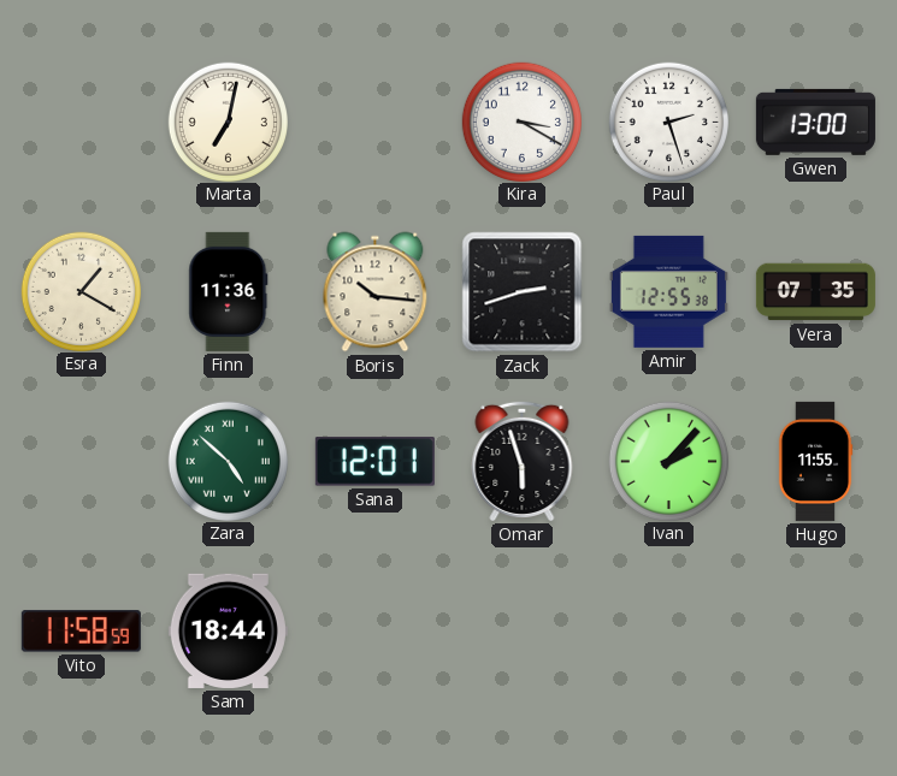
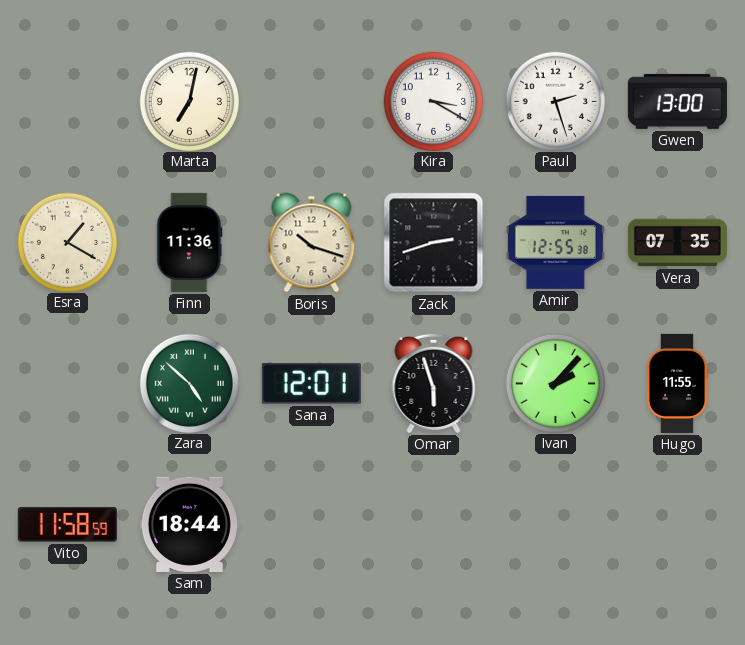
Boris: 10:16 -> 10:18
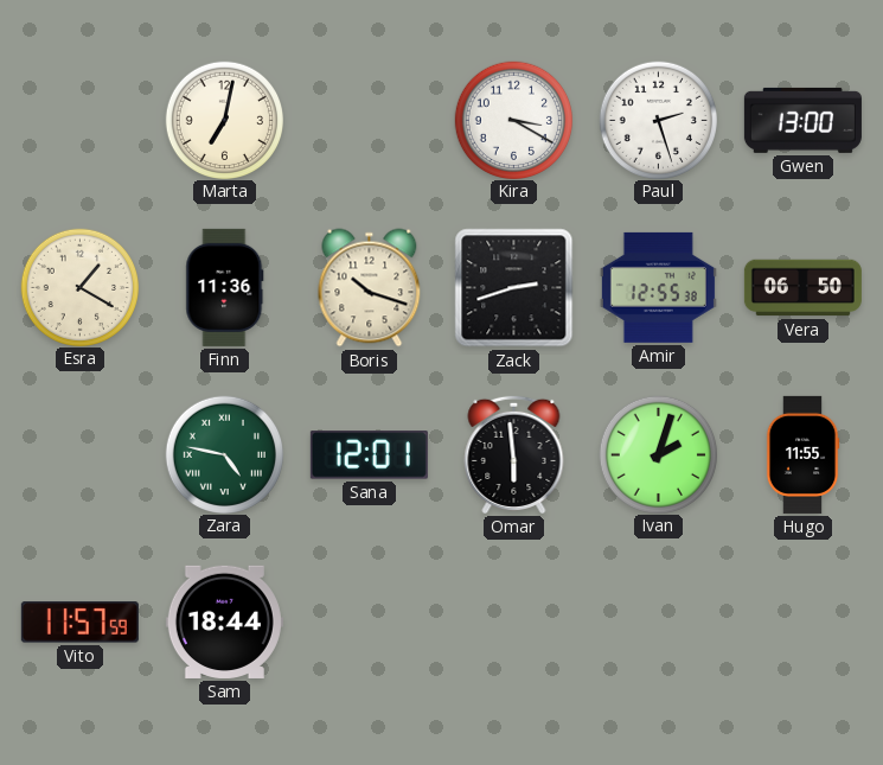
Vera: 07:35 -> 06:50
Zara: 4:52 -> 4:47
Omar: 5:57 -> 5:59
Ivan: 2:07 -> 2:03
Vito: 11:58 -> 11:57
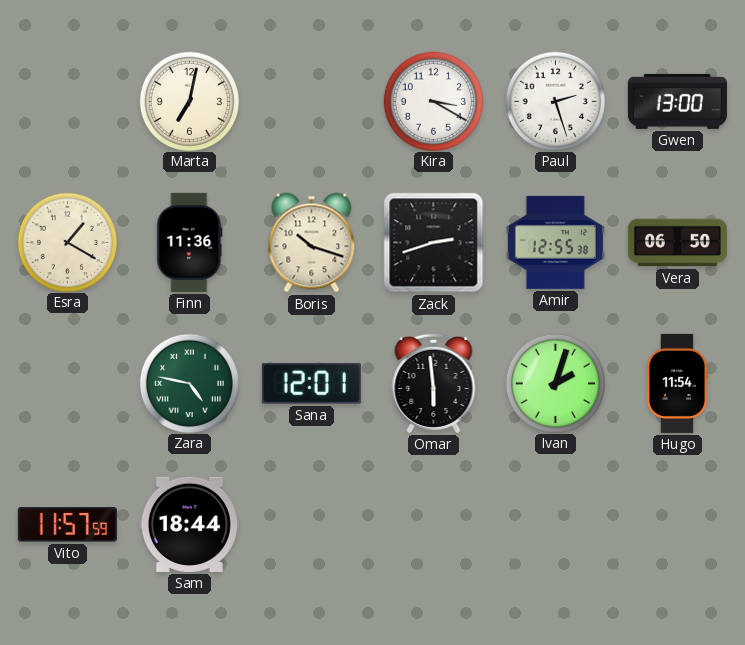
Hugo: 11:55 -> 11:54
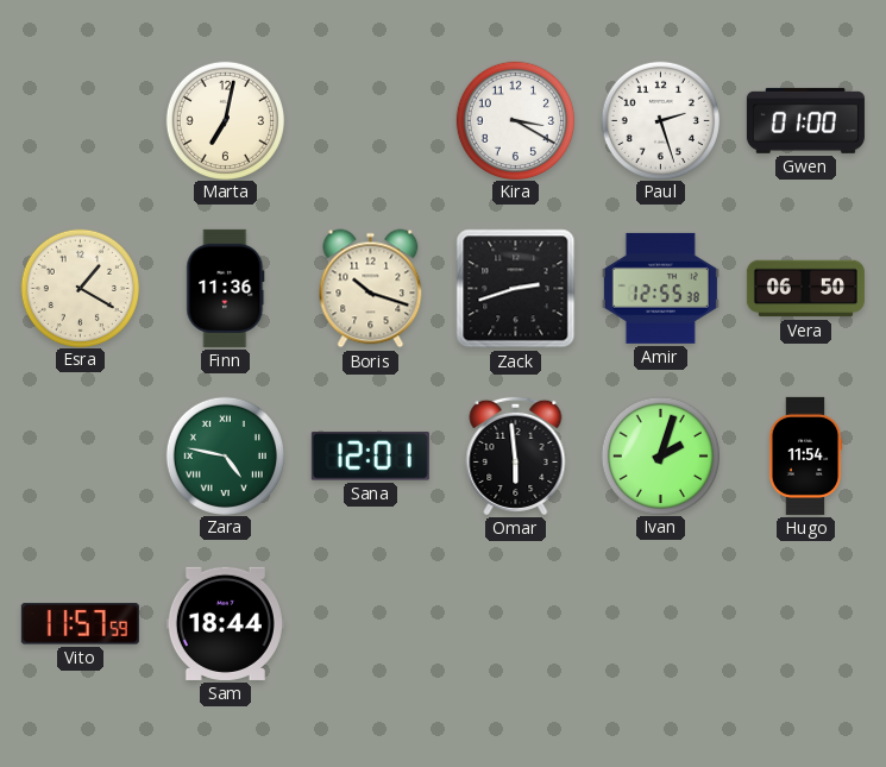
Gwen: 13:00 -> 01:00
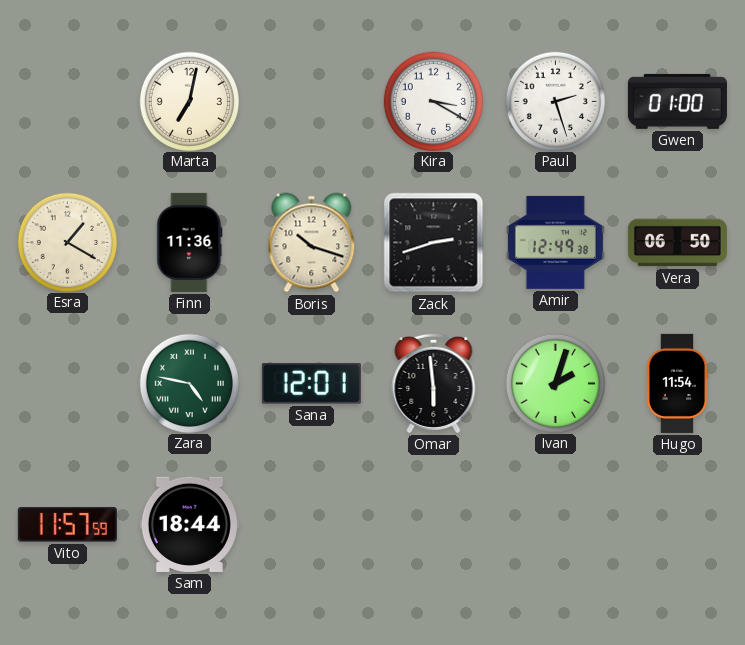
Amir: 12:55 -> 12:49
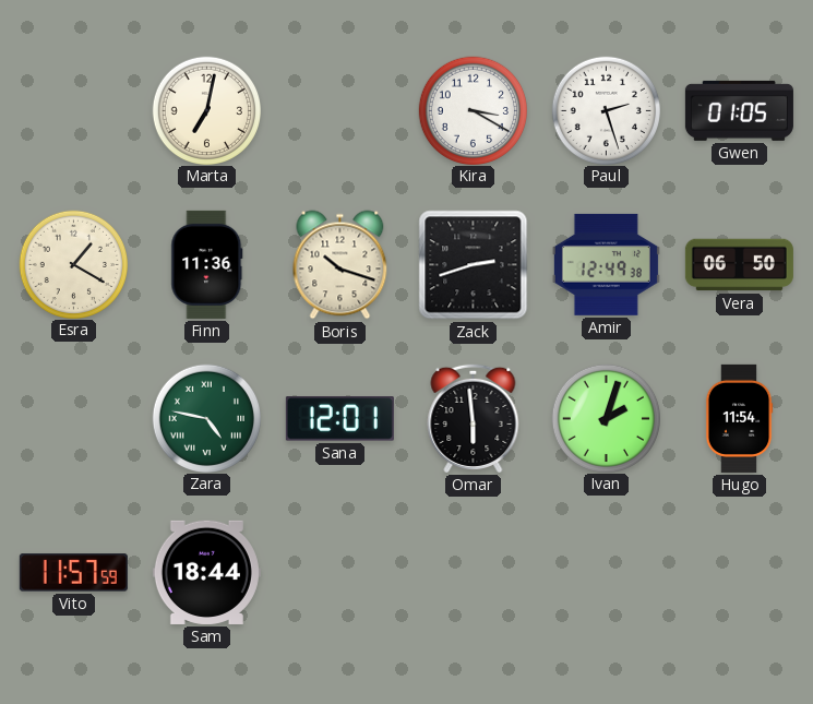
Gwen: 01:00 -> 01:05
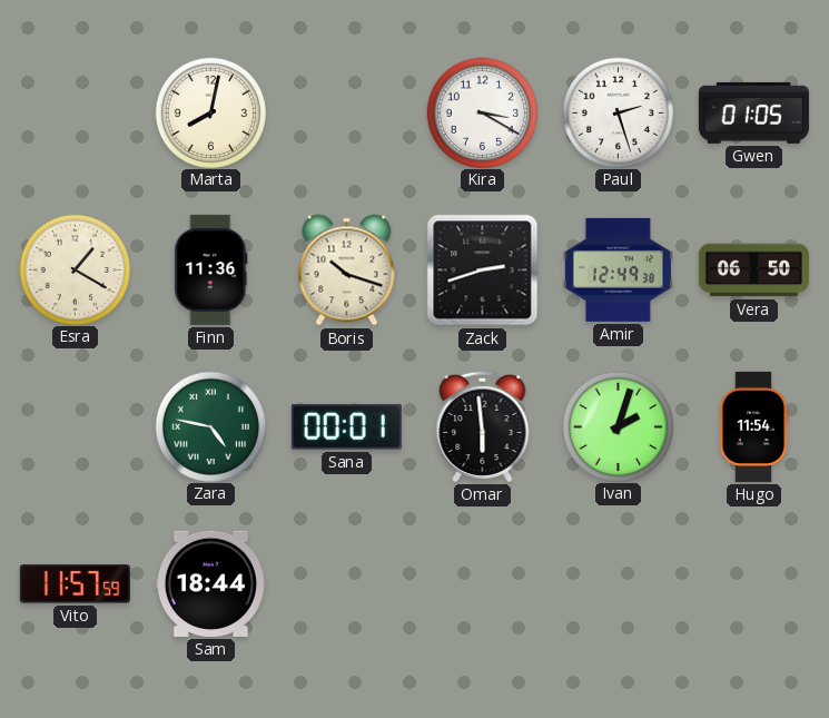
Marta: 7:02 -> 8:02
Sana: 12:01 -> 00:01
